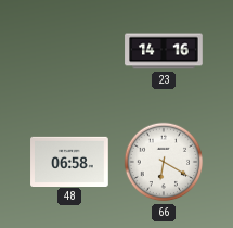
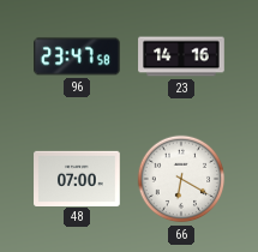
96: none -> 23:47
48: 06:58 -> 07:00
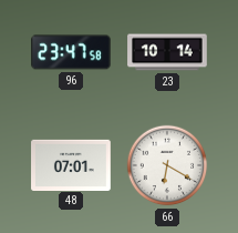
23: 14:16 -> 10:14
48: 07:00 -> 07:01
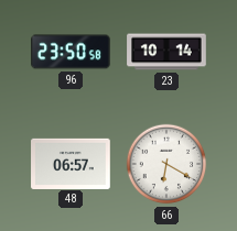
96: 23:47 -> 23:50
48: 07:01 -> 06:57
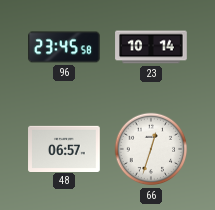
96: 23:50 -> 23:45
66: 6:20 -> 12:33
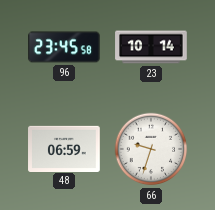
48: 06:57 -> 06:59
66: 12:33 -> 9:33
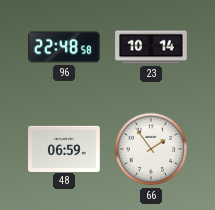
96: 23:45 -> 22:48
66: 9:33 -> 1:54
